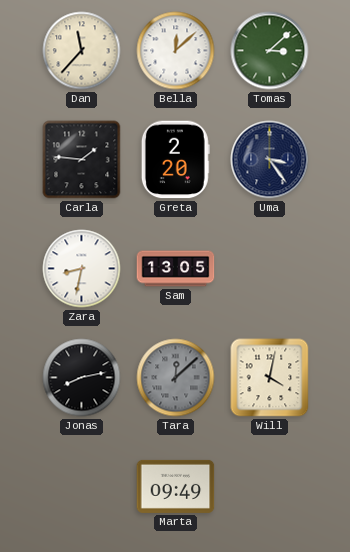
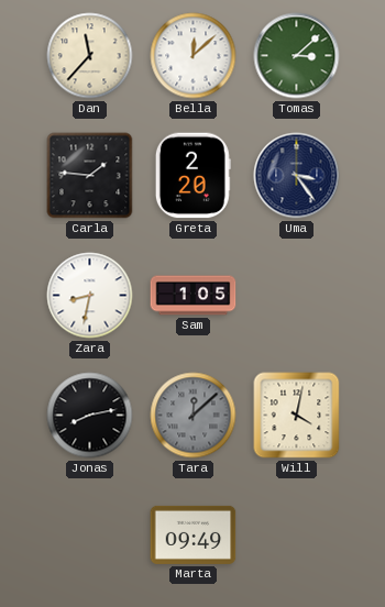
Sam: 13:05 -> 1:05
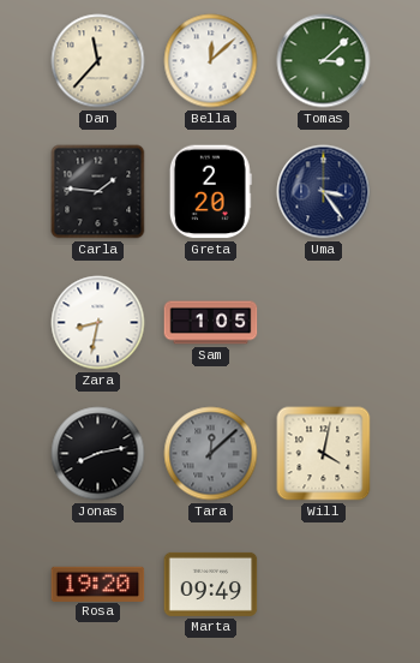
Rosa: none -> 19:20
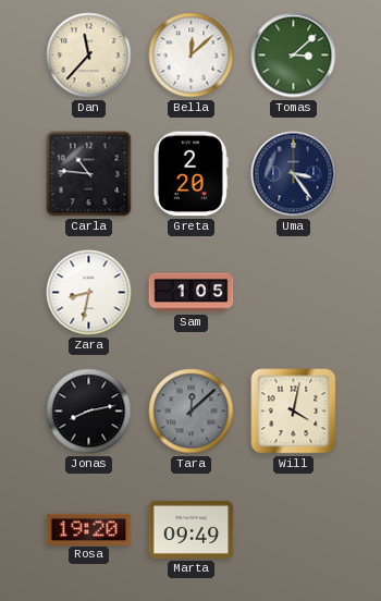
Carla: 1:46 -> 10:46
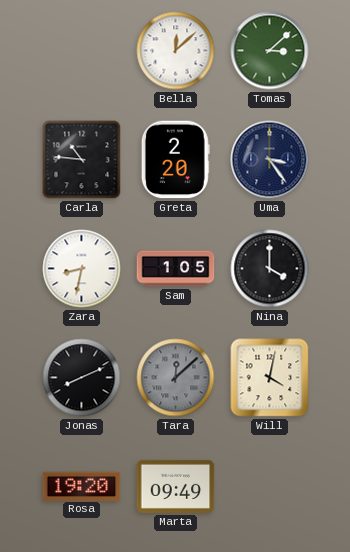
Dan: 11:37 -> none
Nina: none -> 4:00
Jonas: 8:13 -> 8:11
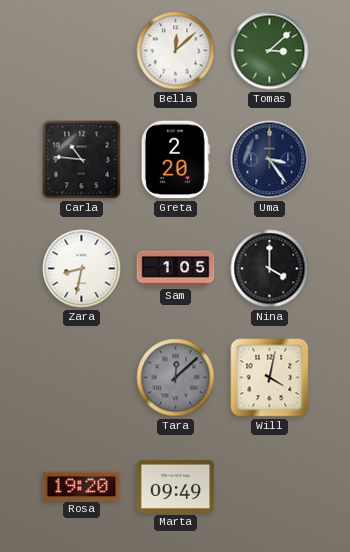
Jonas: 8:11 -> none
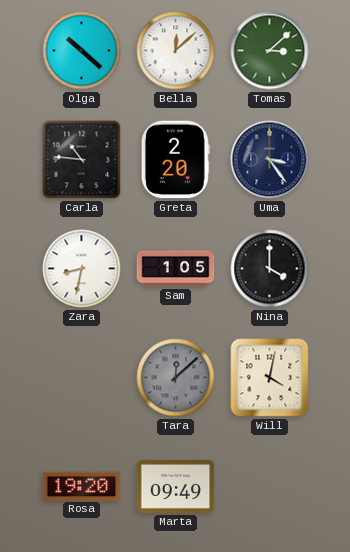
Olga: none -> 10:22
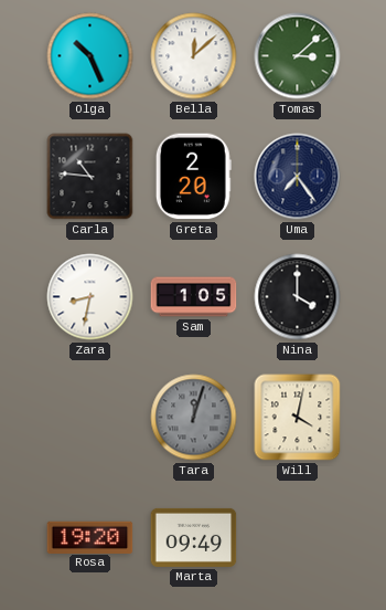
Olga: 10:22 -> 10:26
Uma: 3:24 -> 7:24
Tara: 12:08 -> 12:03
